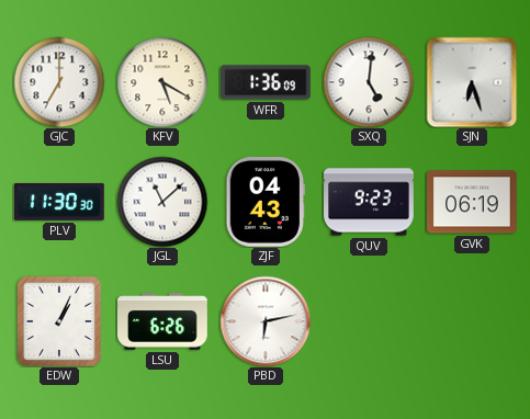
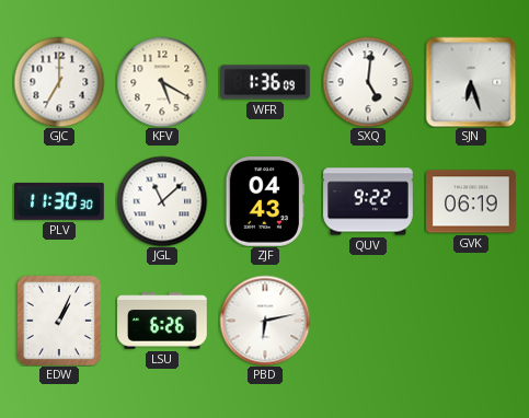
QUV: 9:23 -> 9:22
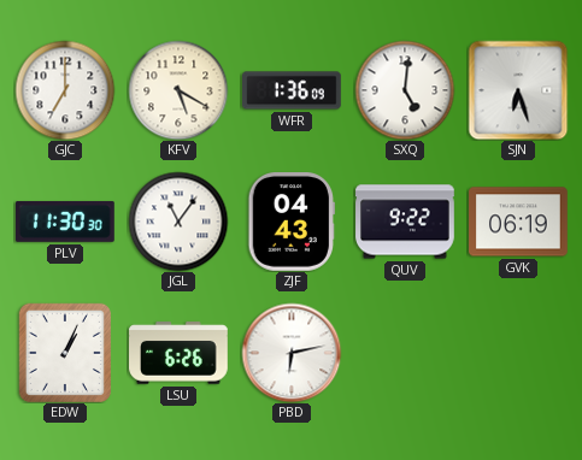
JGL: 11:08 -> 11:06
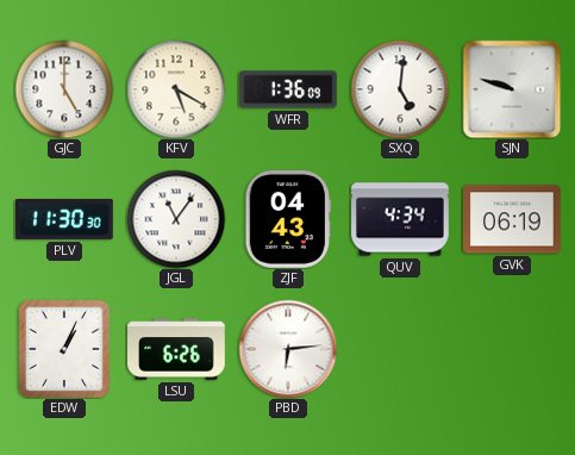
GJC: 7:00 -> 5:00
SJN: 6:27 -> 9:48
QUV: 9:22 -> 4:34
PBD: 6:13 -> 6:14
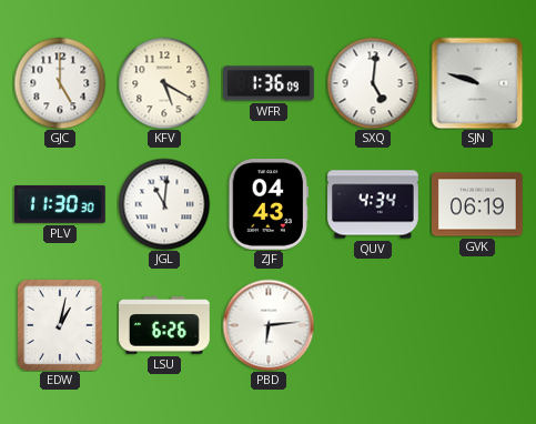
JGL: 11:06 -> 11:01
EDW: 1:04 -> 1:02
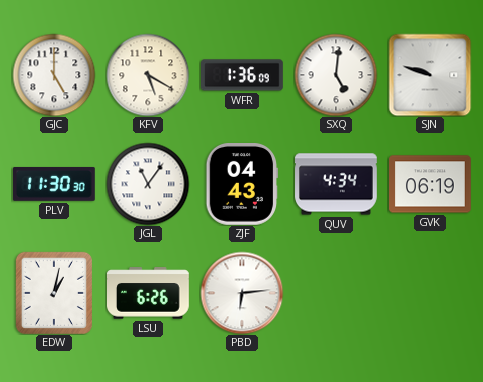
JGL: 11:01 -> 11:06
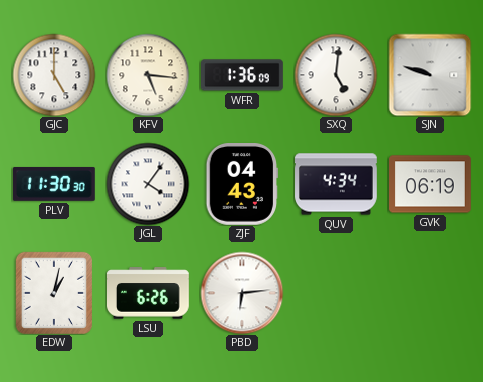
KFV: 5:20 -> 5:16
JGL: 11:06 -> 4:06
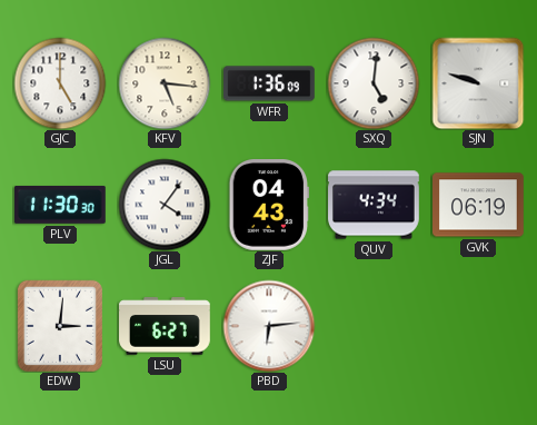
EDW: 1:02 -> 3:01
LSU: 6:26 -> 6:27
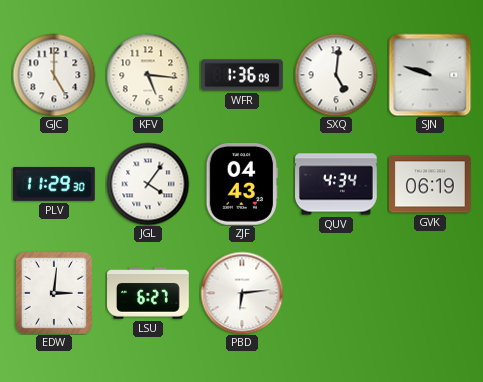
PLV: 11:30 -> 11:29
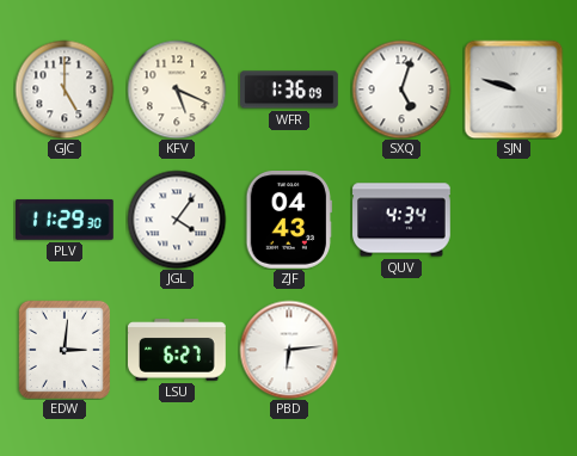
KFV: 5:16 -> 5:19
SXQ: 5:01 -> 5:03
GVK: 06:19 -> none
